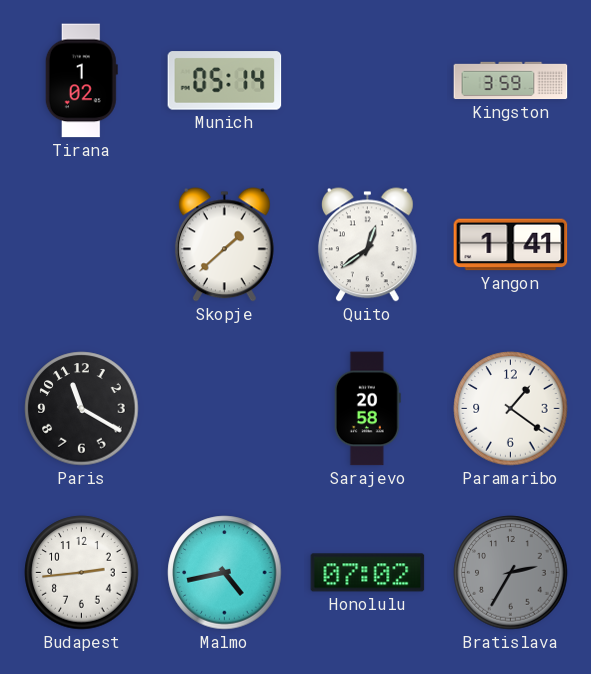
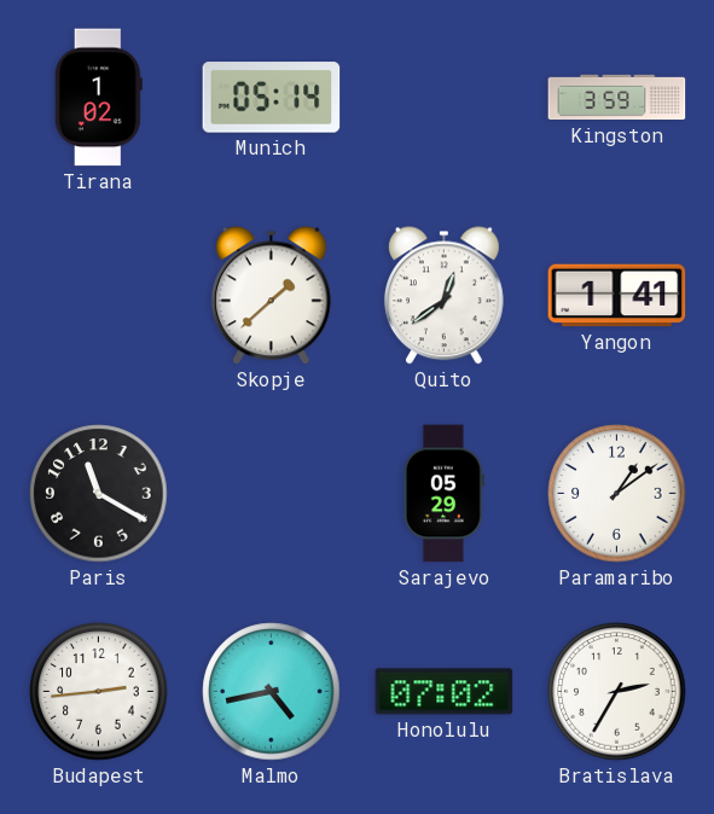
Sarajevo: 20:58 -> 05:29
Paramaribo: 1:21 -> 1:09
Bratislava dial: grey -> white
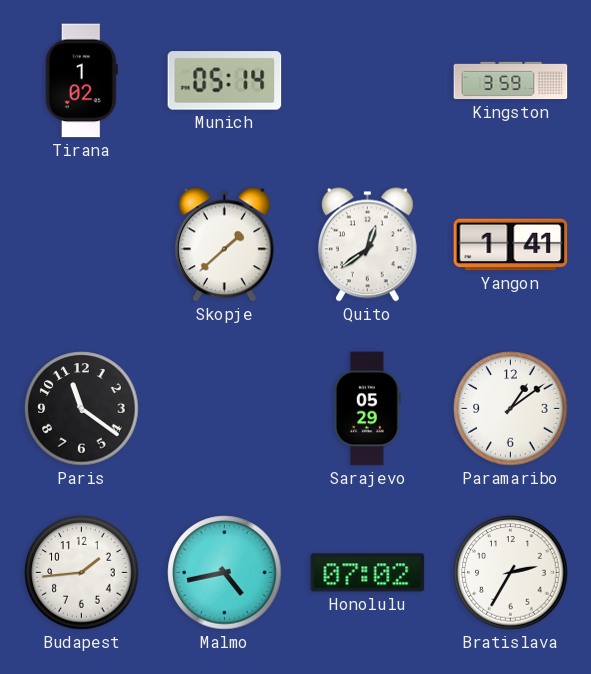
Paris: 11:20 -> 11:21
Budapest: 2:44 -> 1:44
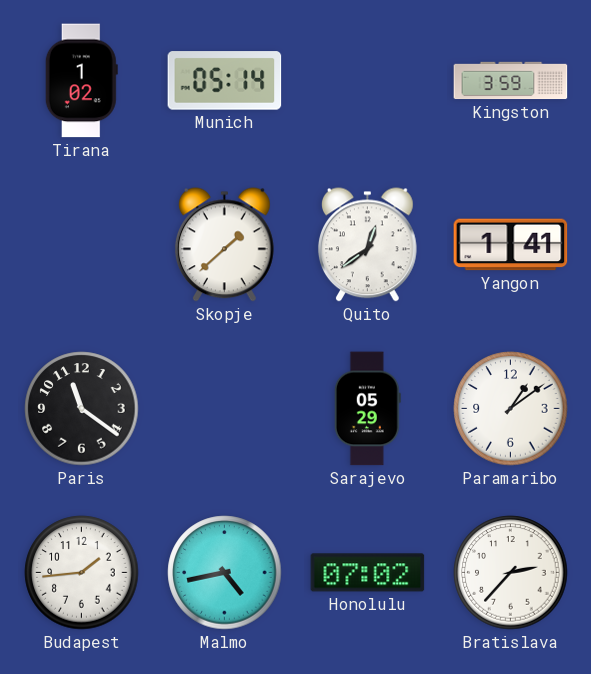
Bratislava: 2:35 -> 2:37
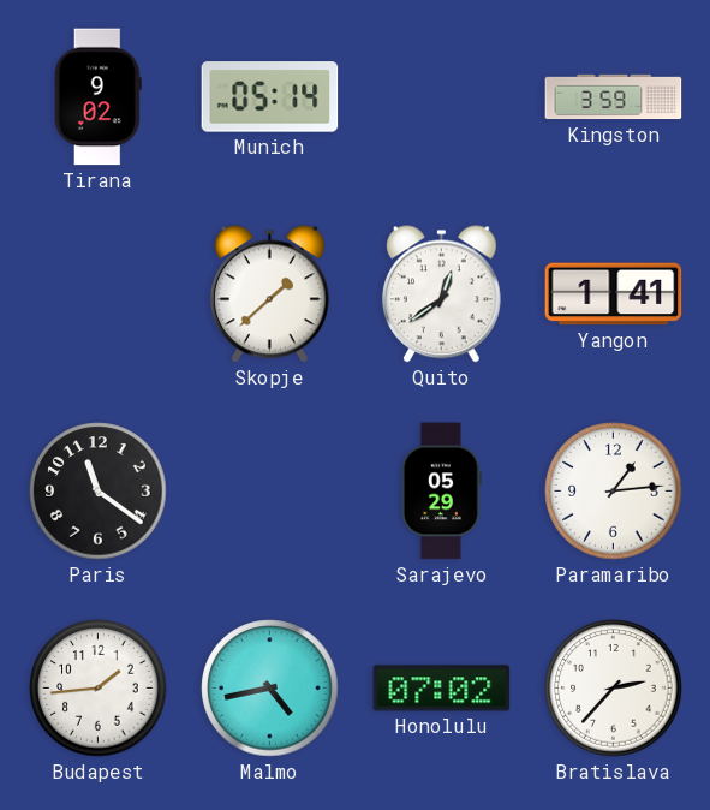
Tirana: 1:02 -> 9:02
Paramaribo: 1:09 -> 1:14
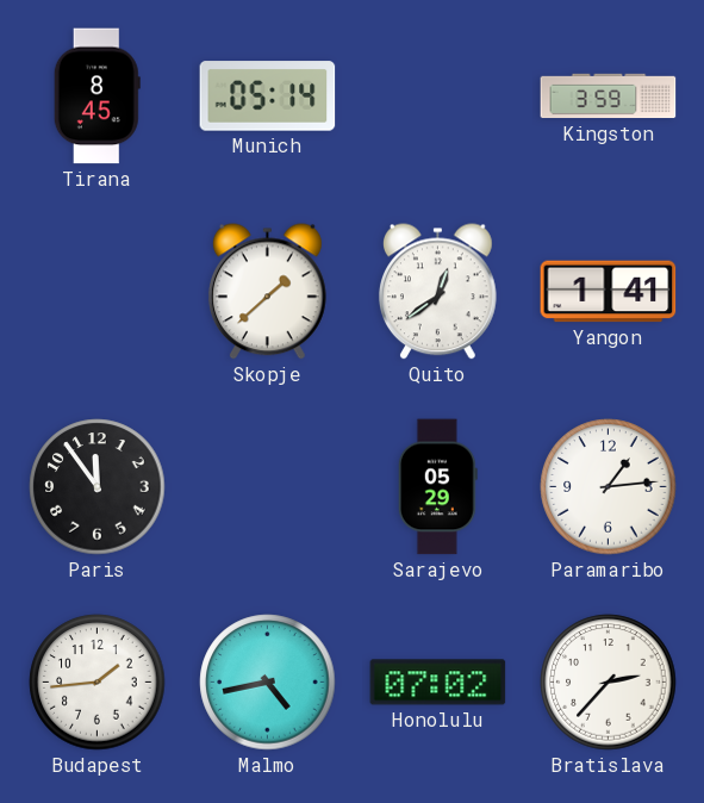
Tirana: 9:02 -> 8:45
Paris: 11:21 -> 11:54
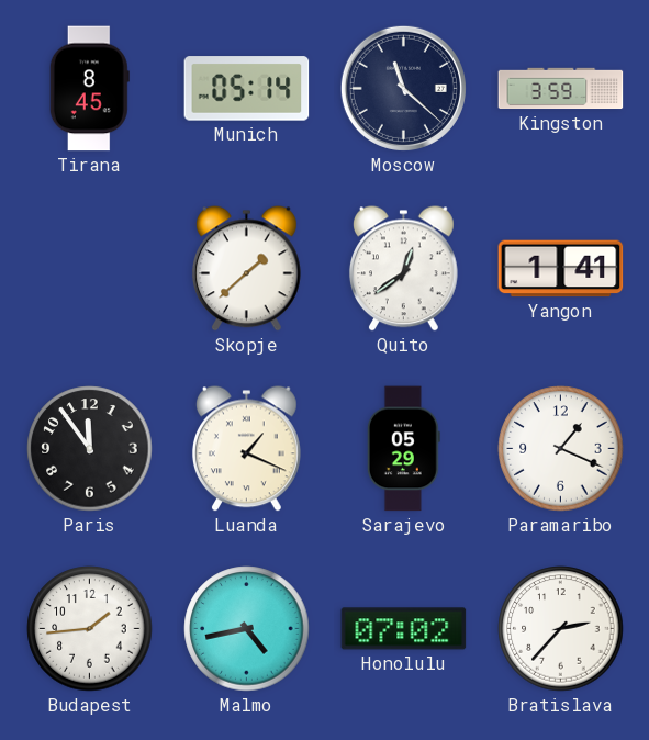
Moscow: none -> 11:22
Luanda: none -> 1:19
Paramaribo: 1:14 -> 1:19
